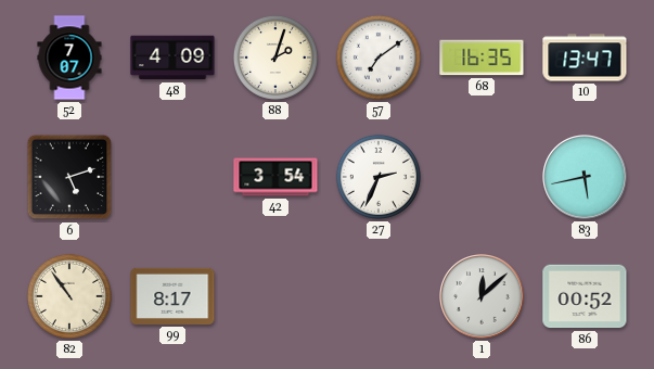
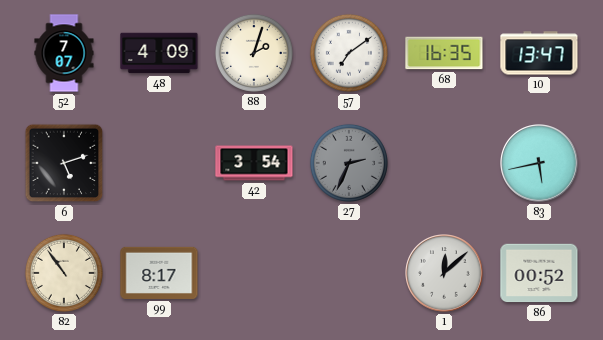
27 dial: white -> grey
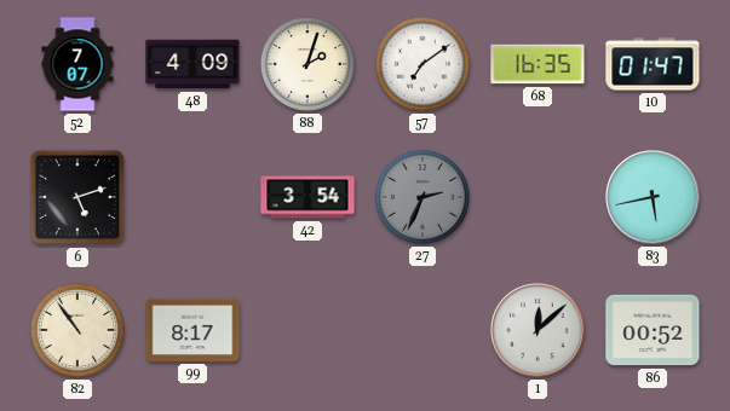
10: 13:47 -> 01:47
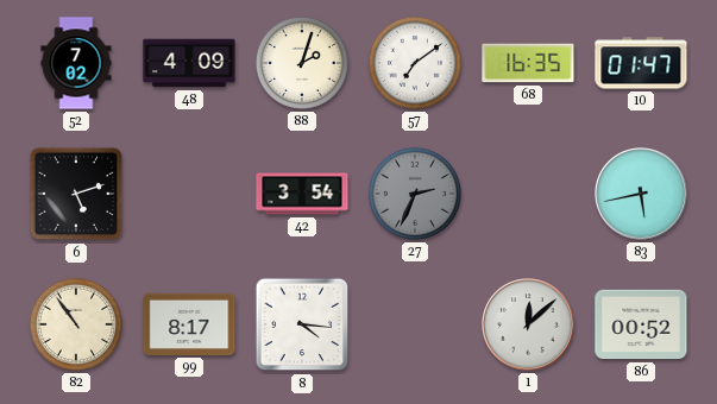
52: 7:07 -> 7:02
8: none -> 4:16
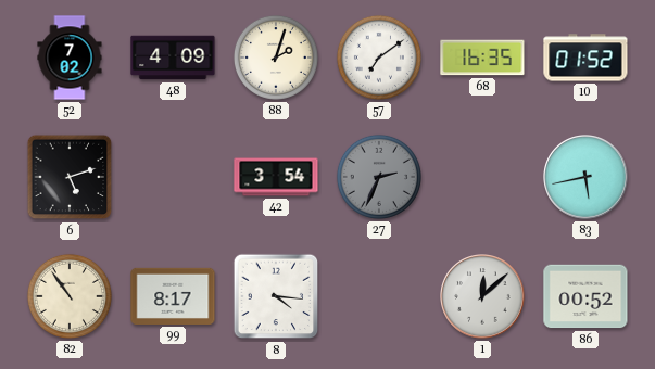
10: 01:47 -> 01:52
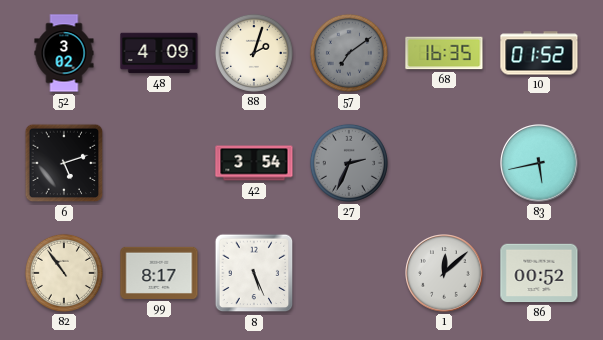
52: 7:02 -> 3:02
57 dial: white -> grey
8: 4:16 -> 5:26
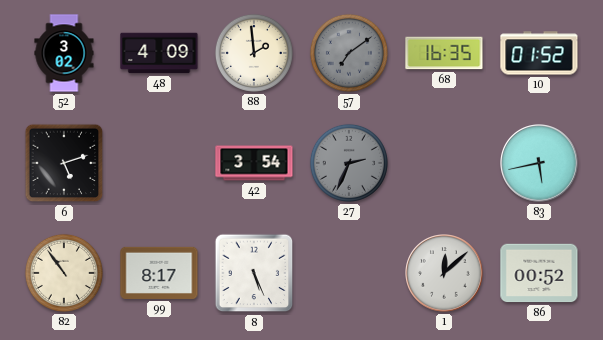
88: 2:03 -> 1:59
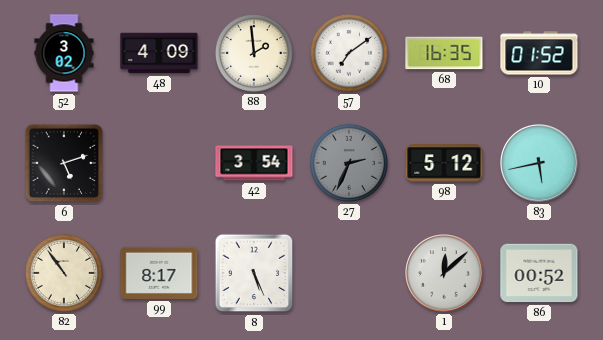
57 dial: grey -> white
98: none -> 5:12
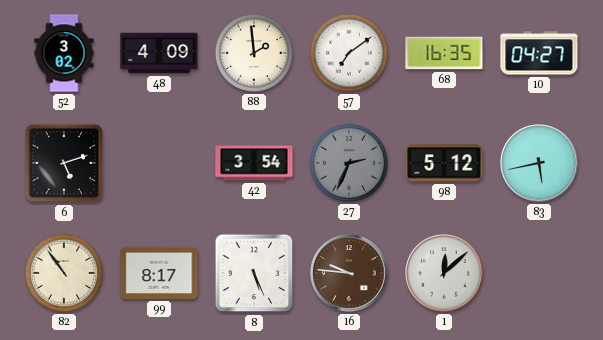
10: 01:52 -> 04:27
16: none -> 9:46
86: 00:52 -> none
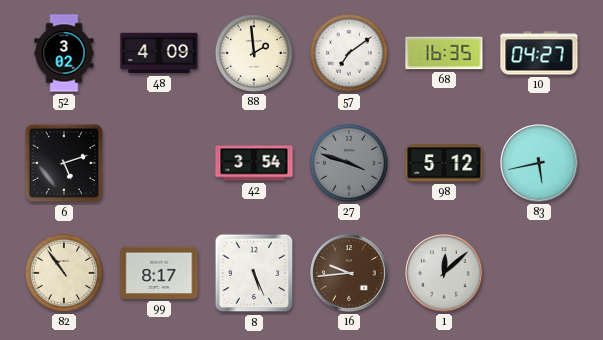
27: 2:34 -> 3:48
16: 9:46 -> 9:44
